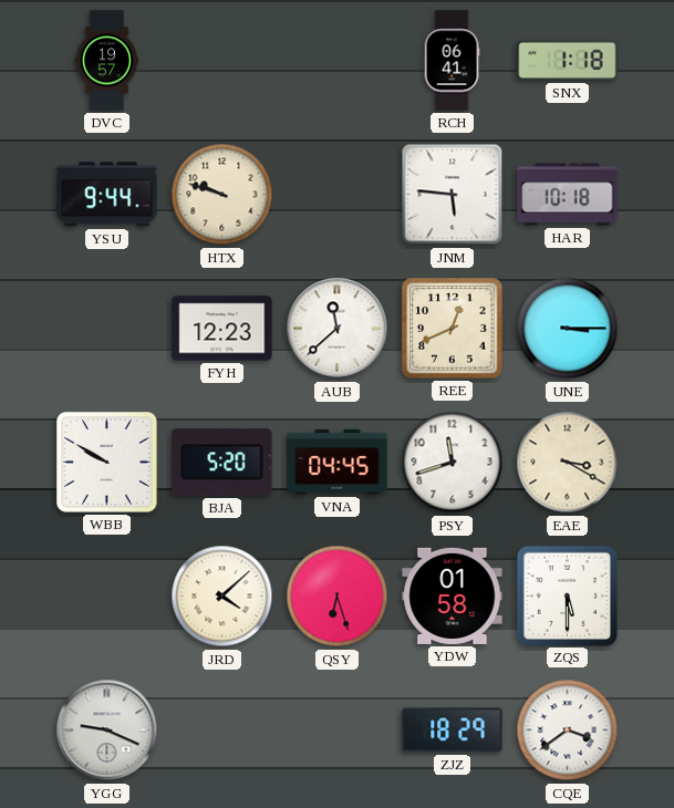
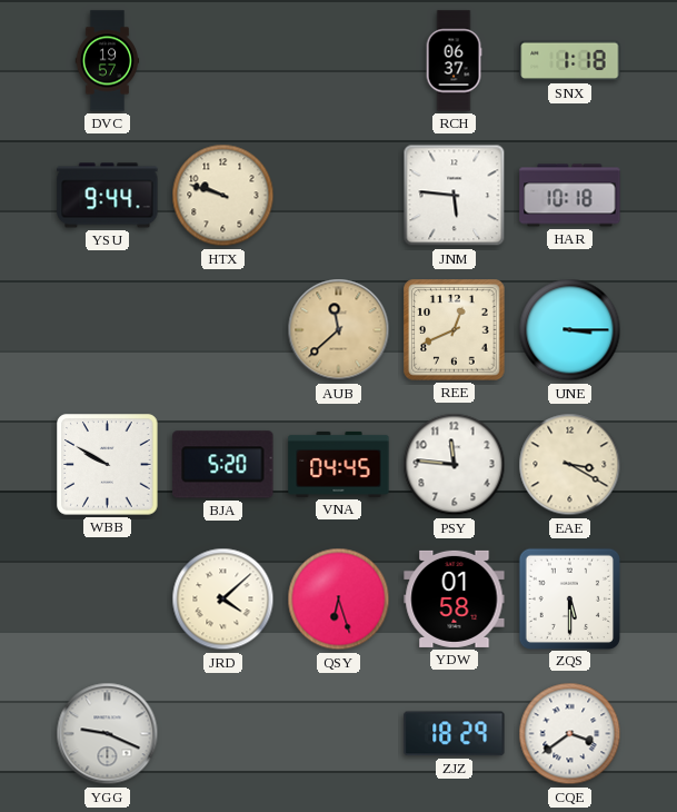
RCH: 06:41 -> 06:37
FYH: 12:23 -> none
AUB dial: white -> champagne
PSY: 11:42 -> 11:46
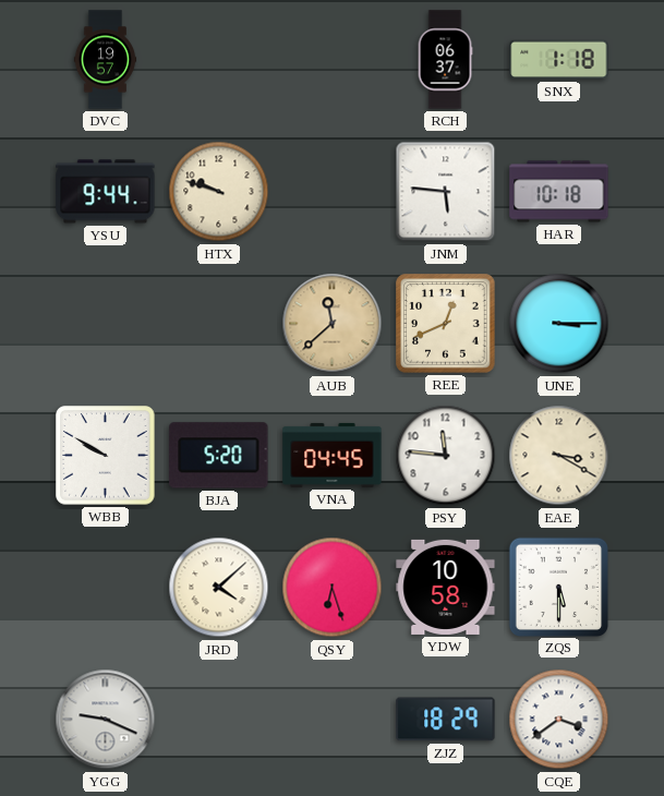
YDW: 01:58 -> 10:58
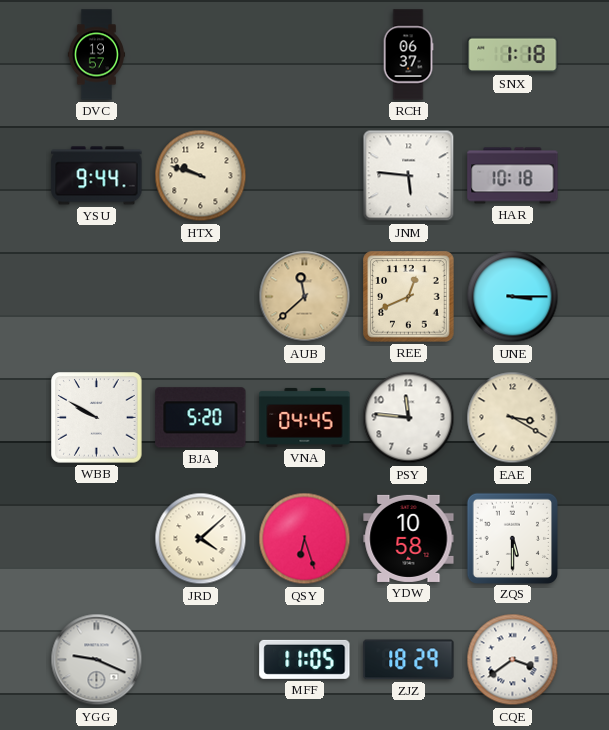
MFF: none -> 11:05
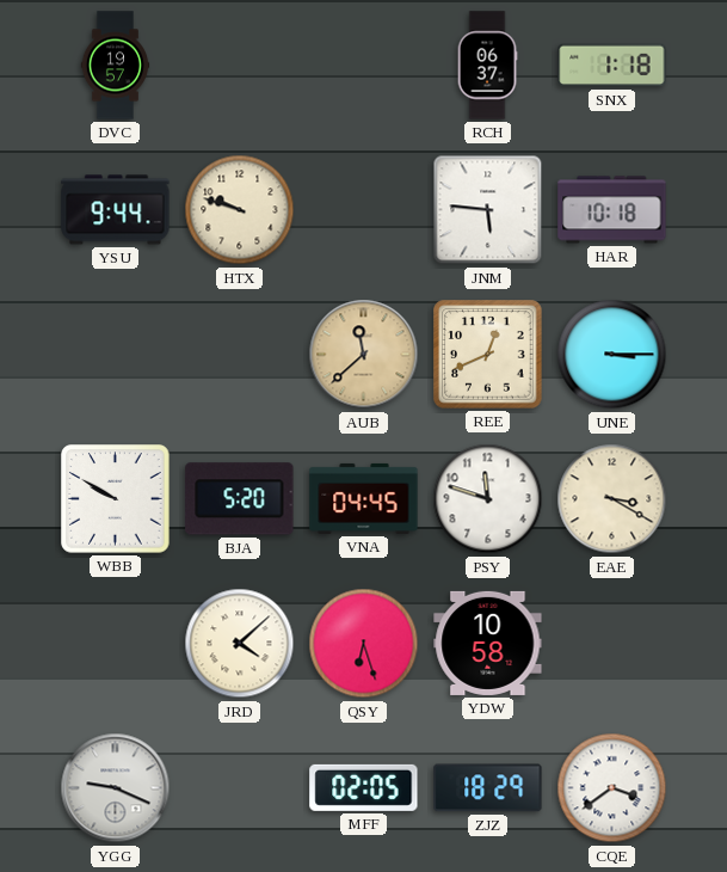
PSY: 11:46 -> 11:48
ZQS: 5:30 -> none
MFF: 11:05 -> 02:05
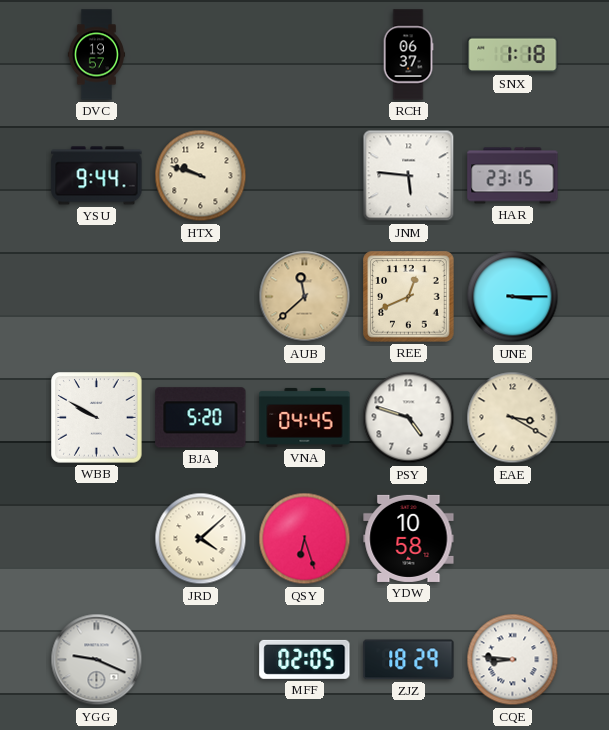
HAR: 10:18 -> 23:15
PSY: 11:48 -> 4:48
CQE: 3:39 -> 8:46
